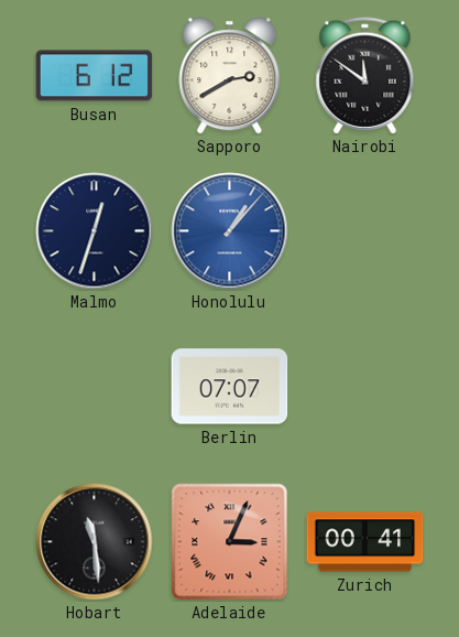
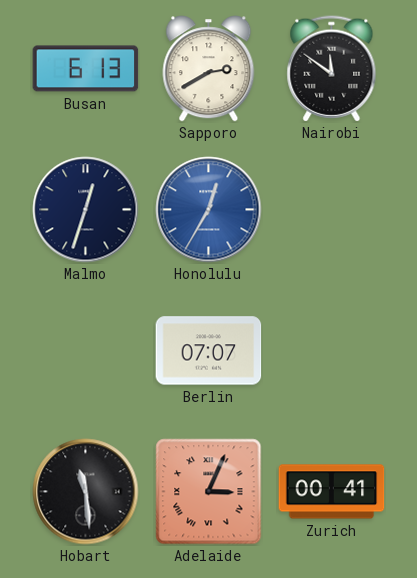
Busan: 6:12 -> 6:13
Honolulu: 1:07 -> 12:35
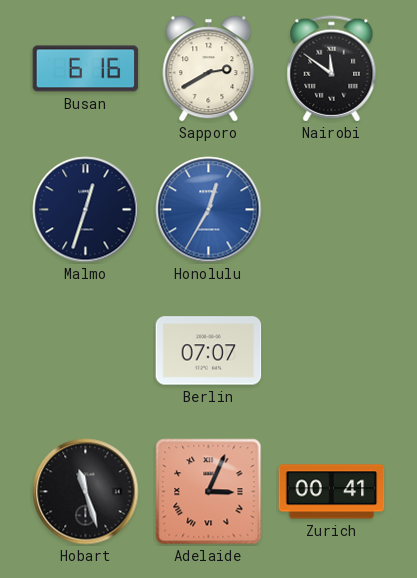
Busan: 6:13 -> 6:16
Hobart: 11:29 -> 11:27
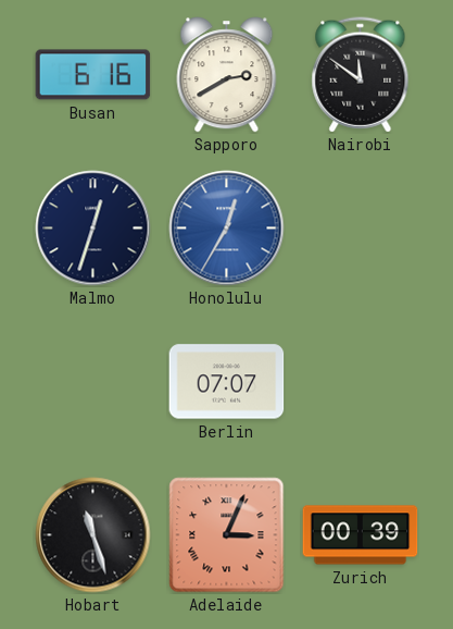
Zurich: 00:41 -> 00:39
